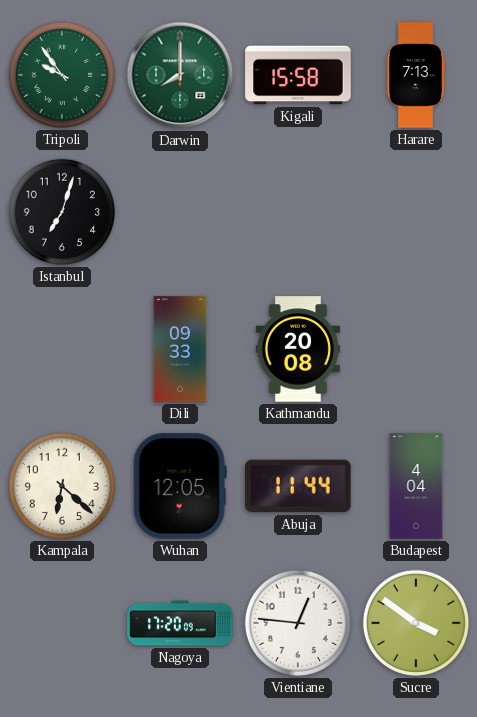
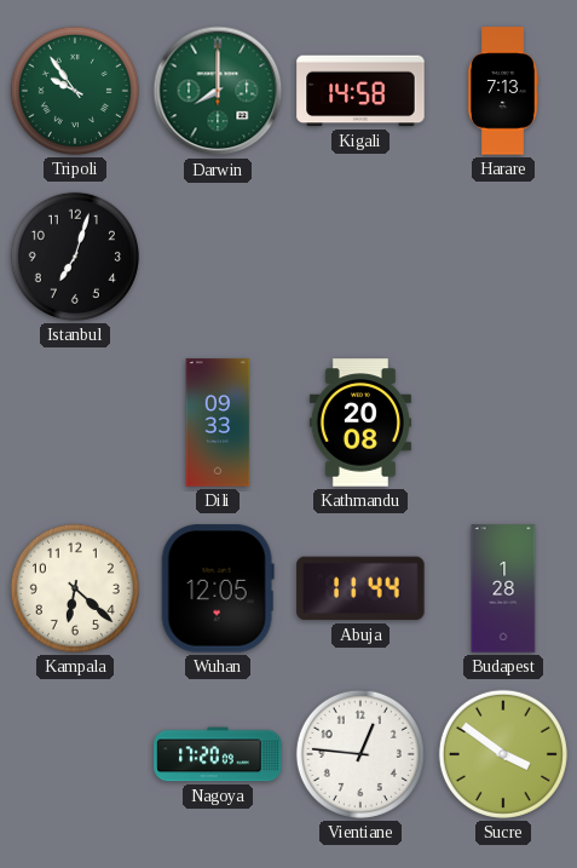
Kigali: 15:58 -> 14:58
Budapest: 4:04 -> 1:28
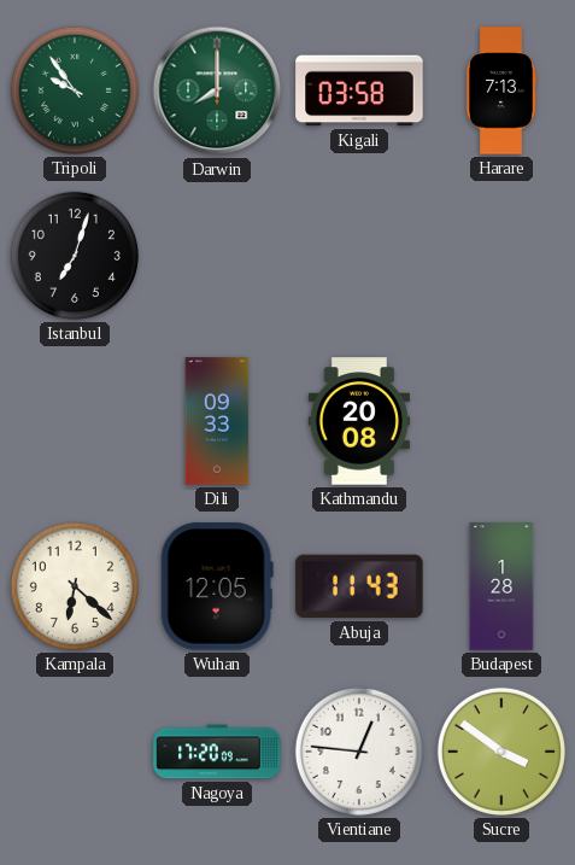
Kigali: 14:58 -> 03:58
Abuja: 11:44 -> 11:43
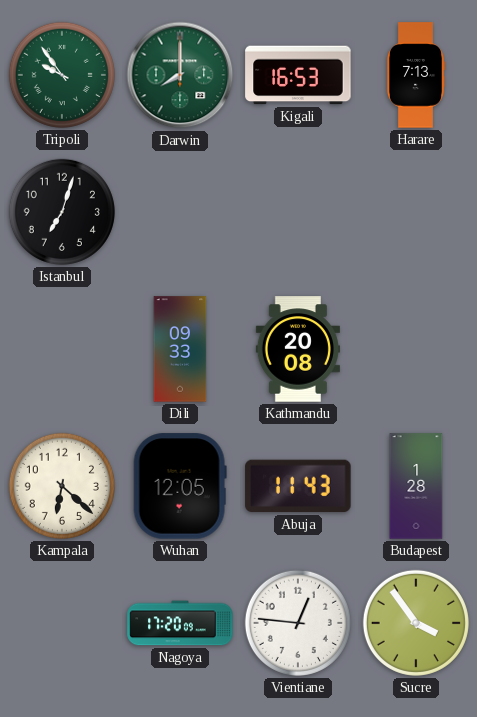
Kigali: 03:58 -> 16:53
Sucre: 3:51 -> 3:54
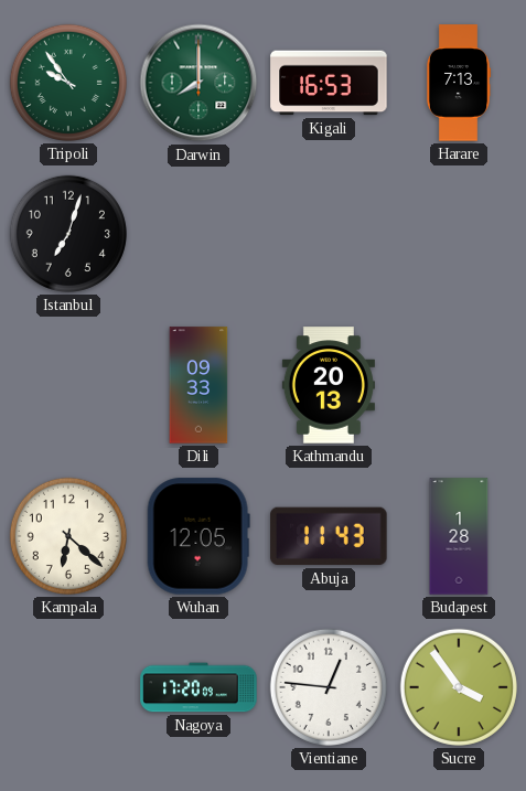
Kathmandu: 20:08 -> 20:13
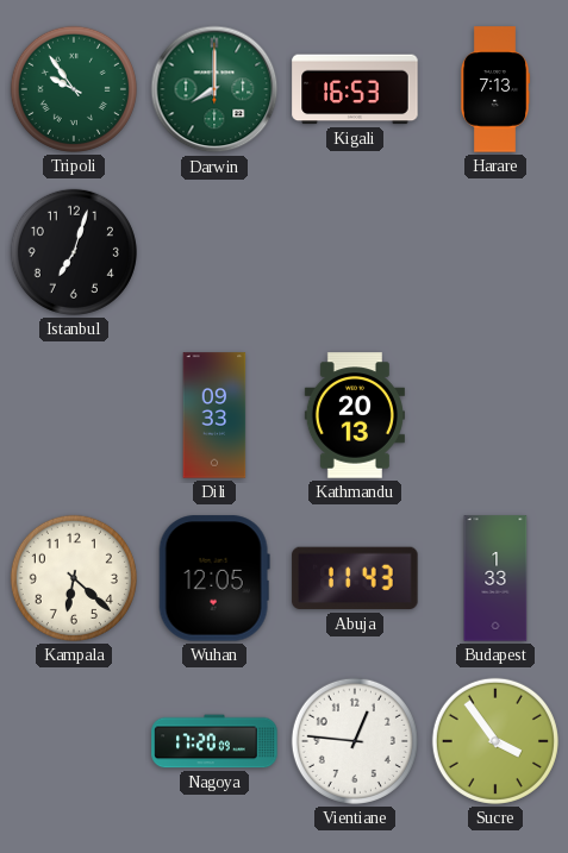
Budapest: 1:28 -> 1:33
